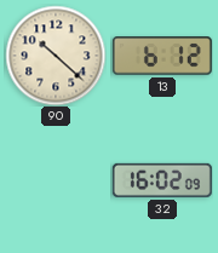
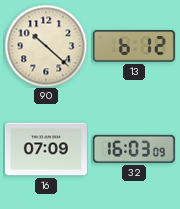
16: none -> 07:09
32: 16:02 -> 16:03
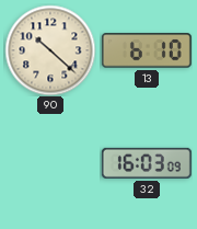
13: 6:12 -> 6:10
16: 07:09 -> none
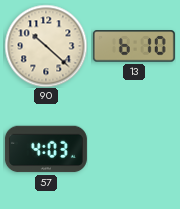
57: none -> 4:03
32: 16:03 -> none
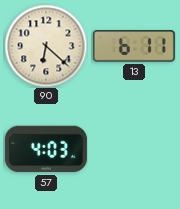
90: 10:22 -> 6:22
13: 6:10 -> 6:11
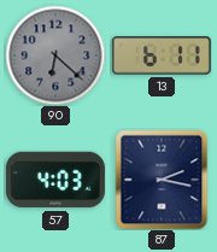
90 dial: cream -> grey
87: none -> 2:17
